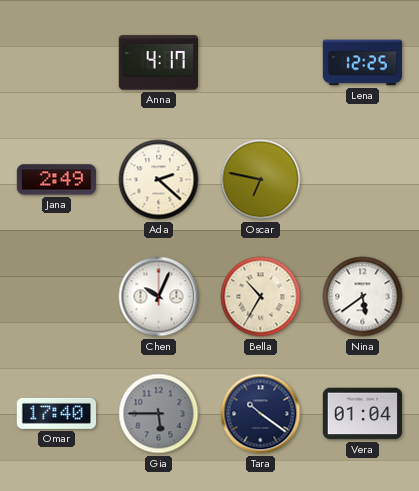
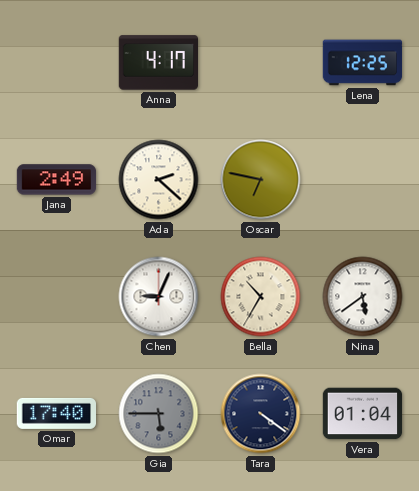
Chen: 10:04 -> 9:04
Tara: 10:21 -> 4:21
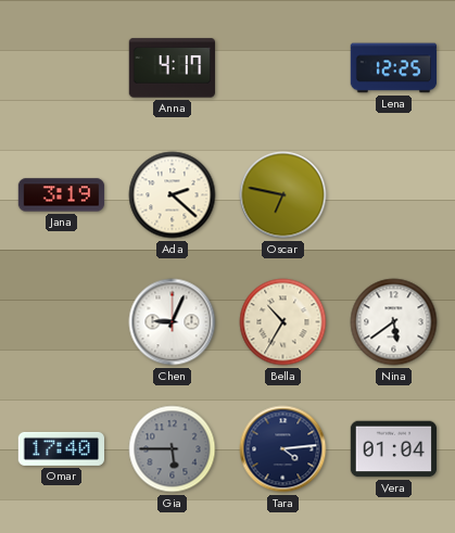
Jana: 2:49 -> 3:19
Tara: 4:21 -> 4:14
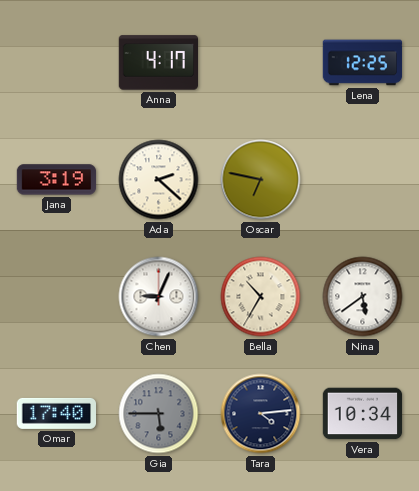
Vera: 01:04 -> 10:34
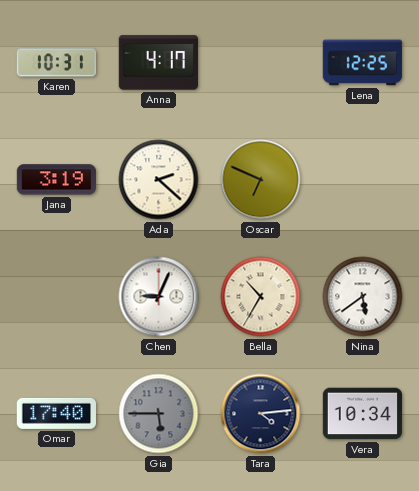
Karen: none -> 10:31
Oscar: 6:47 -> 6:49
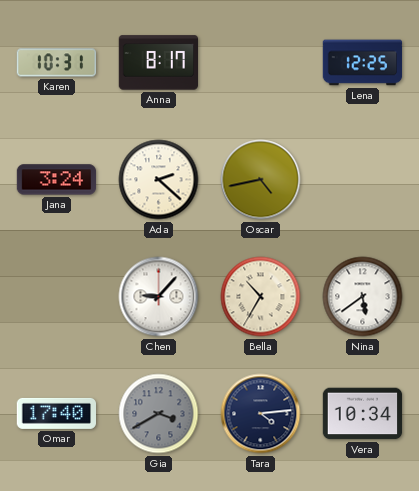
Anna: 4:17 -> 8:17
Jana: 3:19 -> 3:24
Oscar: 6:49 -> 4:43
Chen: 9:04 -> 9:07
Gia: 5:45 -> 3:40
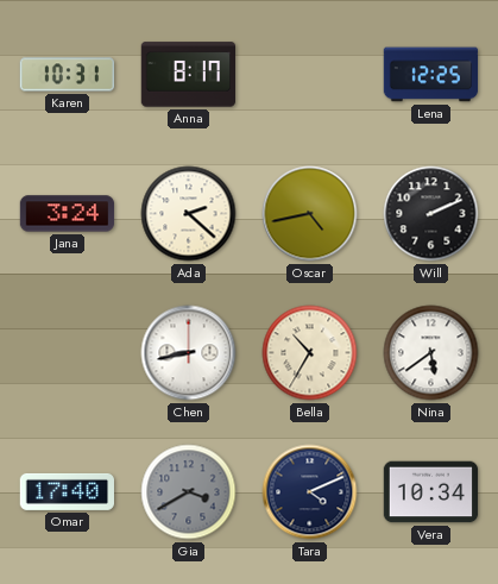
Will: none -> 2:11
Chen: 9:07 -> 8:43
Tara: 4:14 -> 4:11
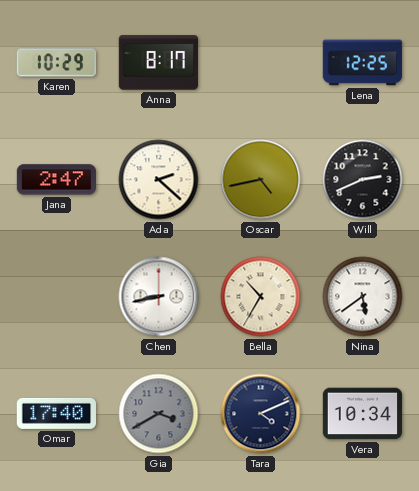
Karen: 10:31 -> 10:29
Jana: 3:24 -> 2:47
Will: 2:11 -> 2:41
